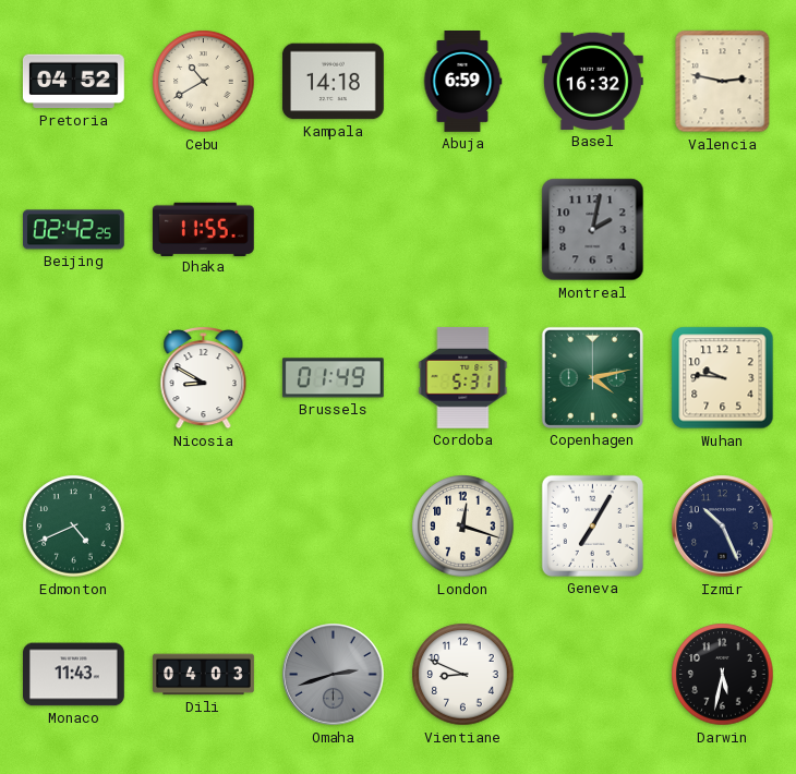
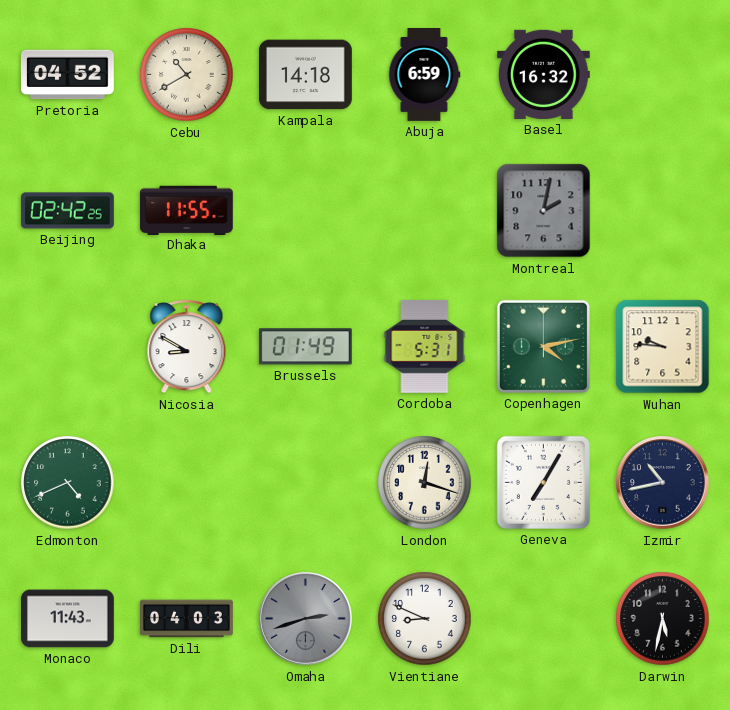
Valencia: 2:47 -> none
Izmir: 10:26 -> 10:43
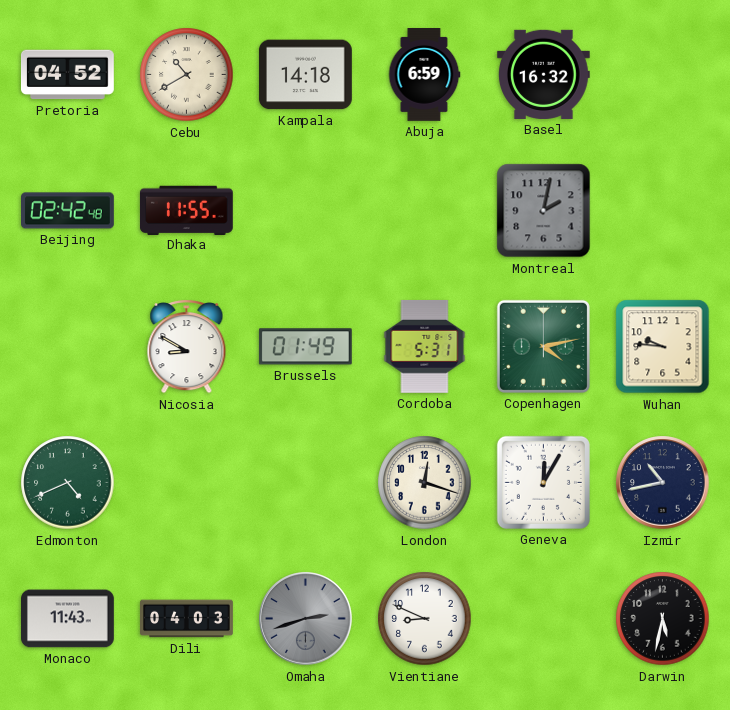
Beijing: 02:42:25 -> 02:42:48
Geneva: 7:05 -> 12:05
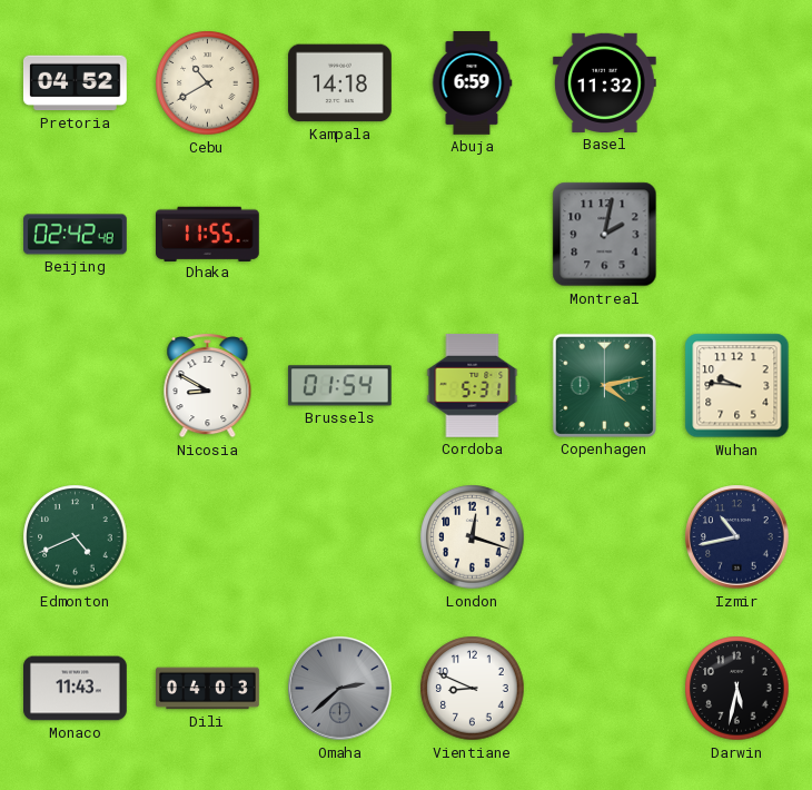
Basel: 16:32 -> 11:32
Brussels: 01:49 -> 01:54
Geneva: 12:05 -> none
Omaha: 2:42 -> 2:38
